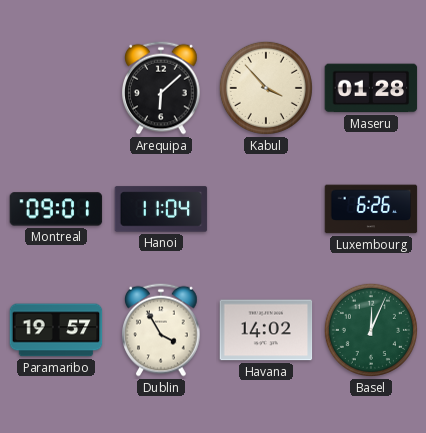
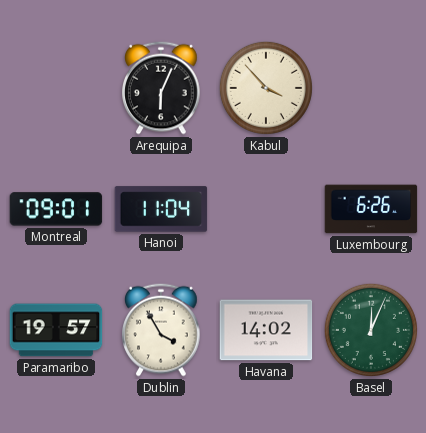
Arequipa: 6:08 -> 6:04
Maseru: 01:28 -> none
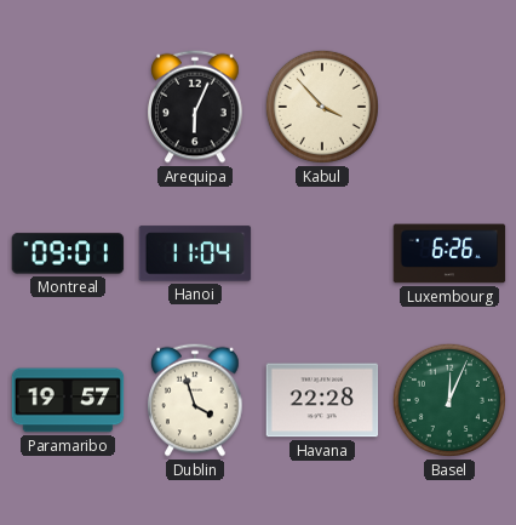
Dublin: 3:55 -> 3:57
Havana: 14:02 -> 22:28
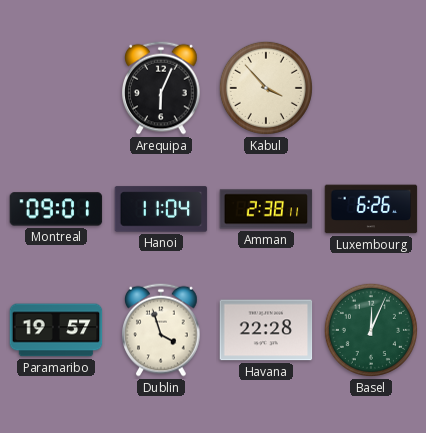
Amman: none -> 2:38
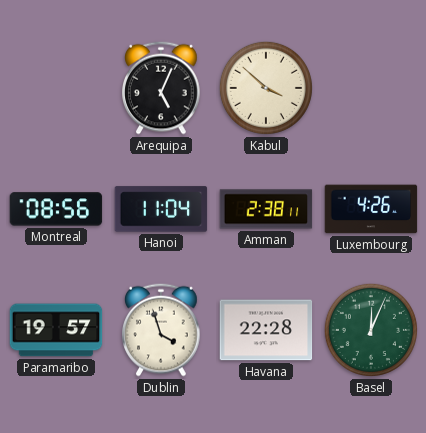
Arequipa: 6:04 -> 5:04
Kabul: 3:53 -> 3:52
Montreal: 09:01 -> 08:56
Luxembourg: 6:26 -> 4:26
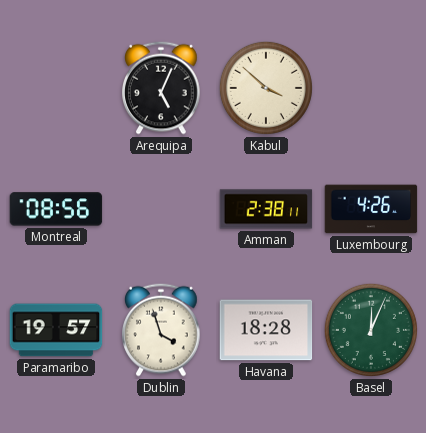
Hanoi: 11:04 -> none
Havana: 22:28 -> 18:28
